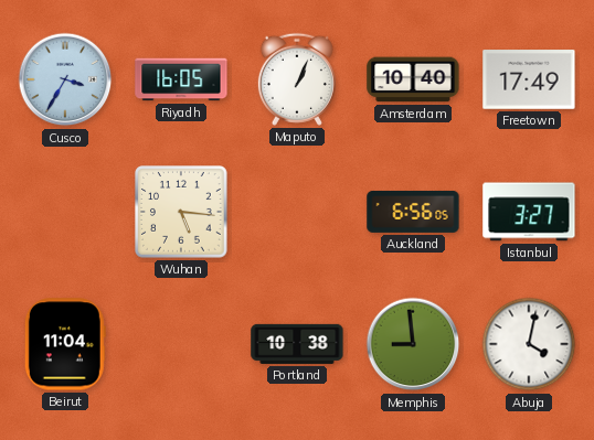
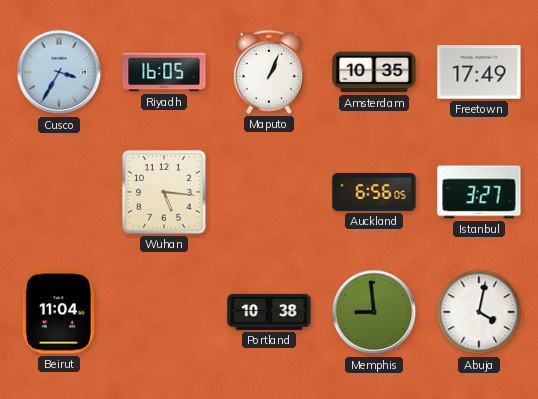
Amsterdam: 10:40 -> 10:35
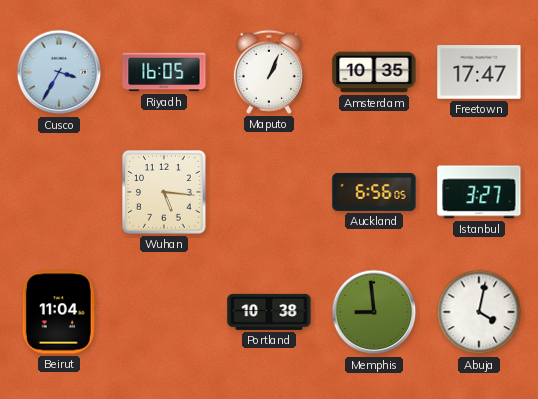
Freetown: 17:49 -> 17:47
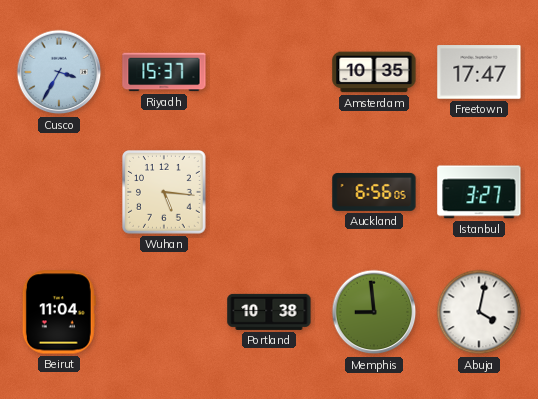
Riyadh: 16:05 -> 15:37
Maputo: 1:04 -> none
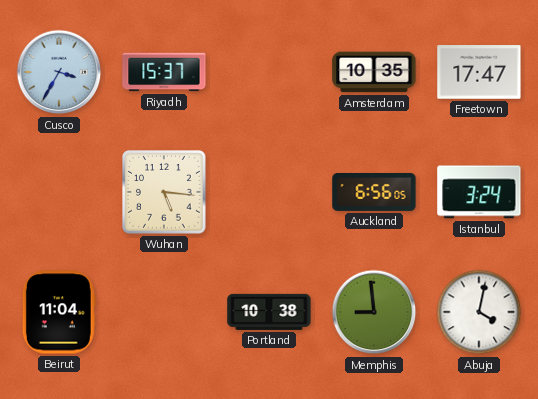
Istanbul: 3:27 -> 3:24
